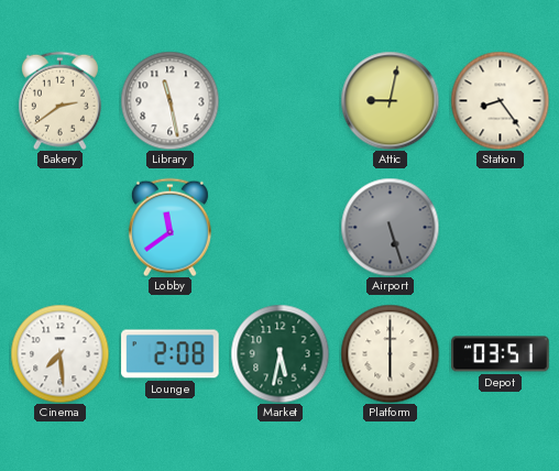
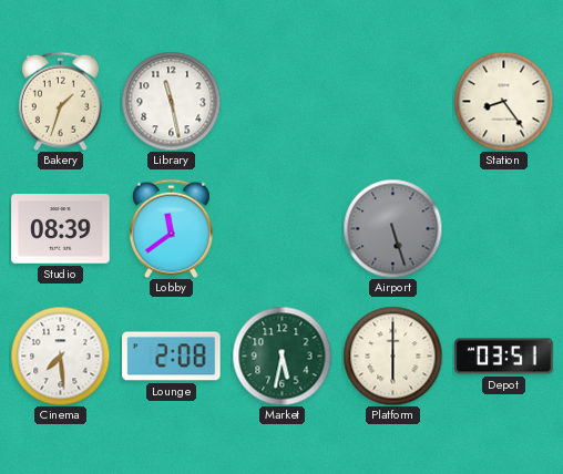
Bakery: 2:39 -> 1:33
Attic: 9:02 -> none
Studio: none -> 08:39
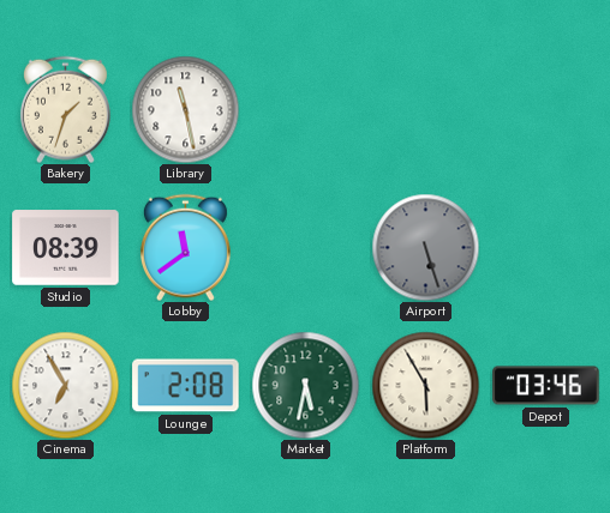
Station: 8:24 -> none
Cinema: 7:29 -> 6:55
Platform: 6:00 -> 5:55
Depot: 03:51 -> 03:46
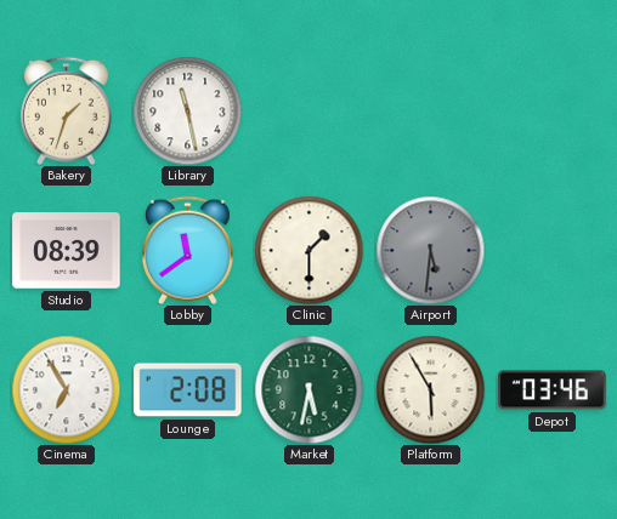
Clinic: none -> 1:30
Airport: 5:27 -> 5:31
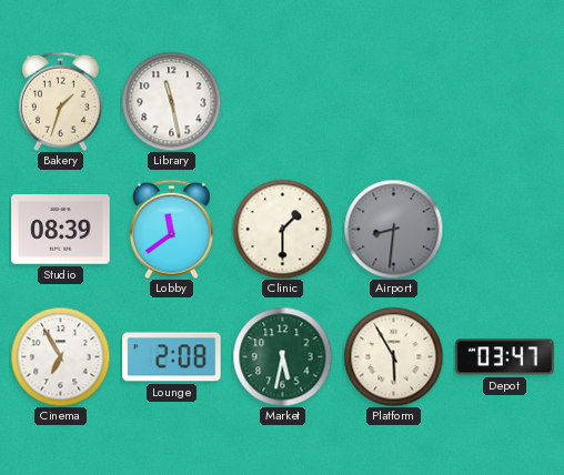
Airport: 5:31 -> 8:31
Depot: 03:46 -> 03:47
